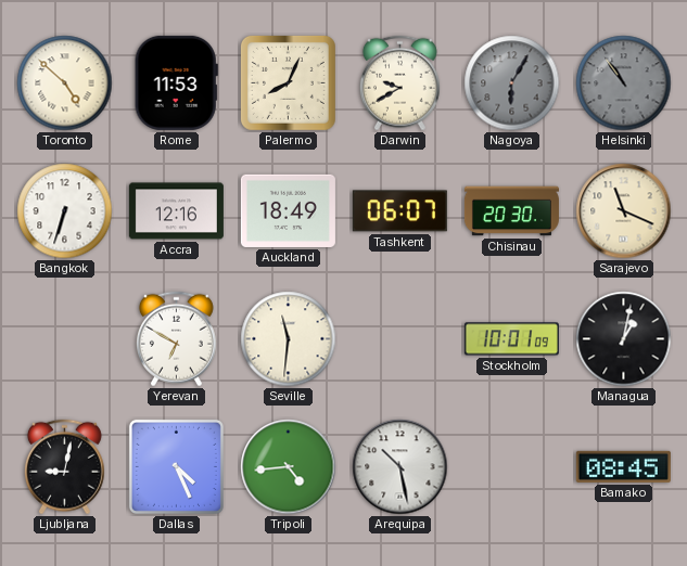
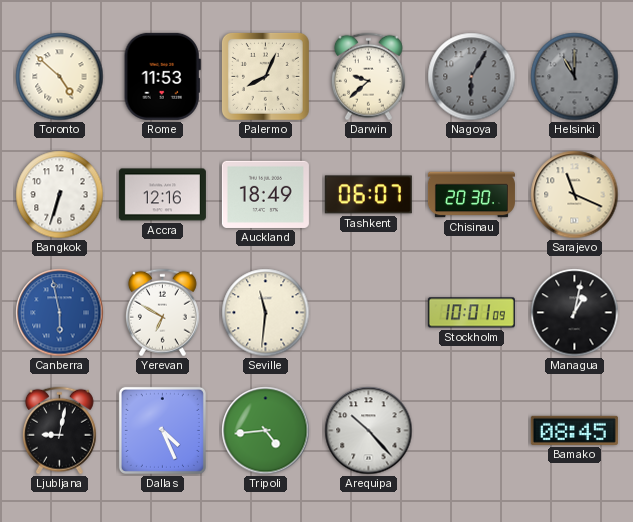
Darwin: 9:40 -> 9:38
Helsinki: 10:54 -> 11:00
Canberra: none -> 5:58
Arequipa: 10:28 -> 10:23
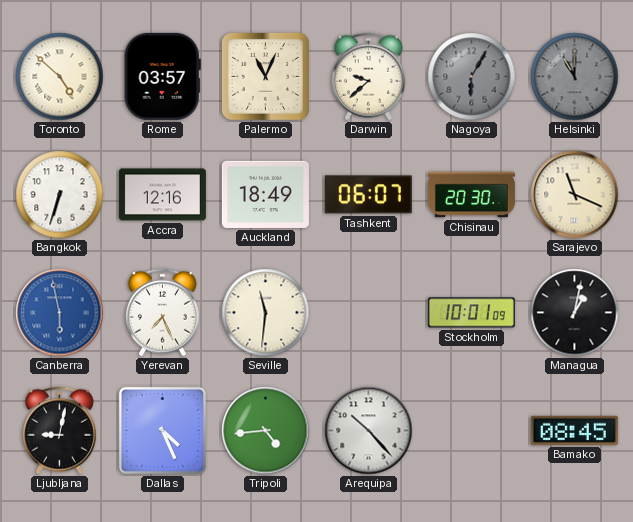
Rome: 11:53 -> 03:57
Palermo: 8:04 -> 11:04
Yerevan: 6:50 -> 7:26
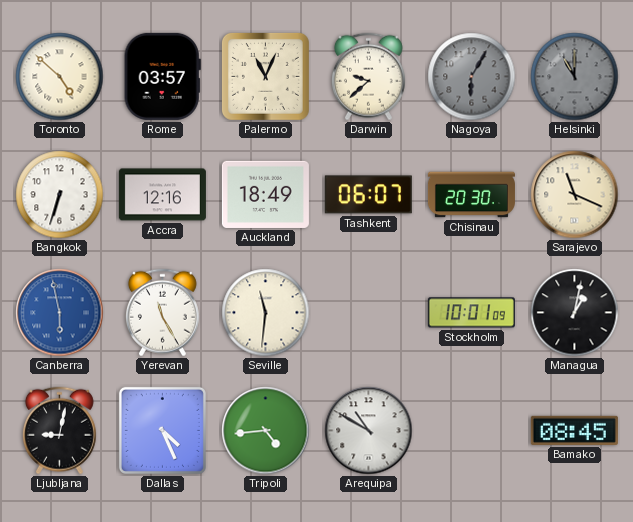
Yerevan: 7:26 -> 11:25
Arequipa: 10:23 -> 10:50
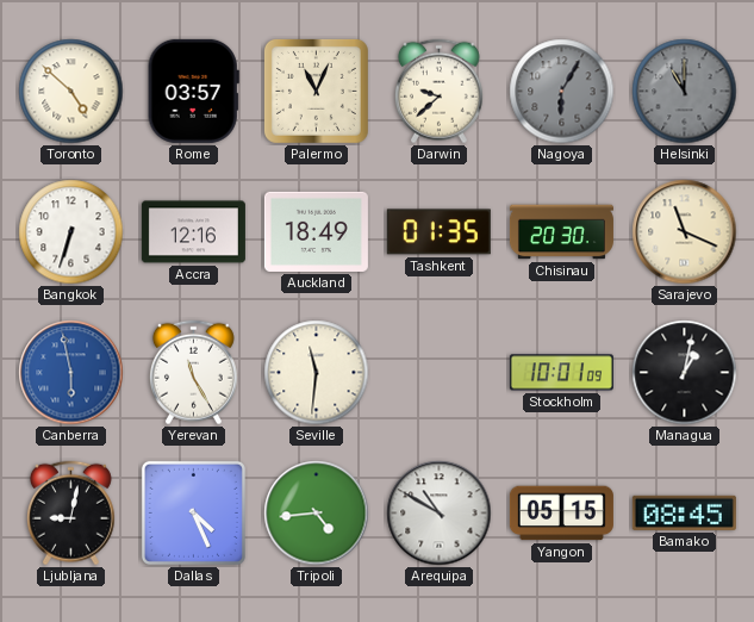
Tashkent: 06:07 -> 01:35
Yangon: none -> 05:15
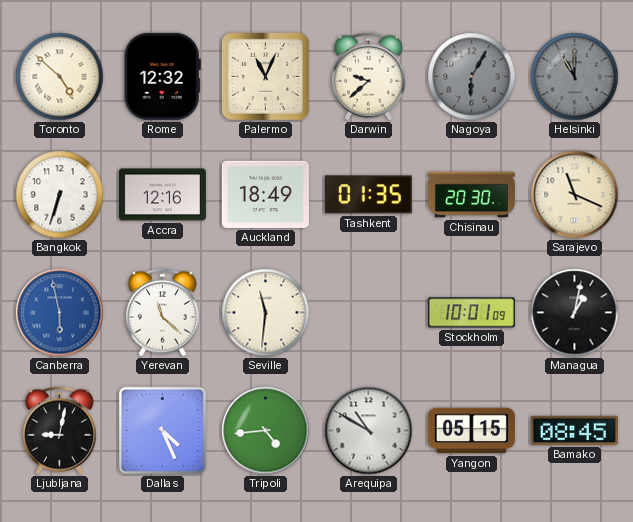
Rome: 03:57 -> 12:32
Yerevan: 11:25 -> 11:22
